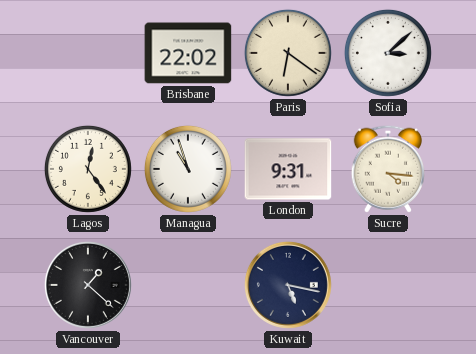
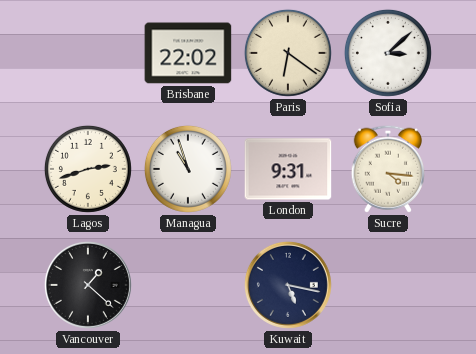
Lagos: 12:24 -> 2:42
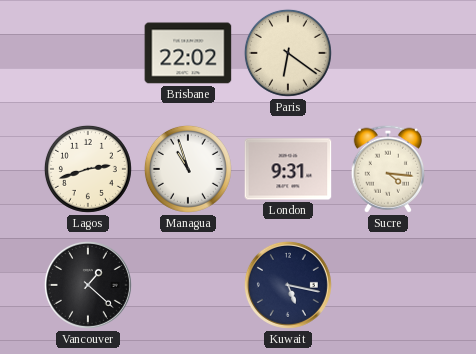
Sofia: 3:08 -> none
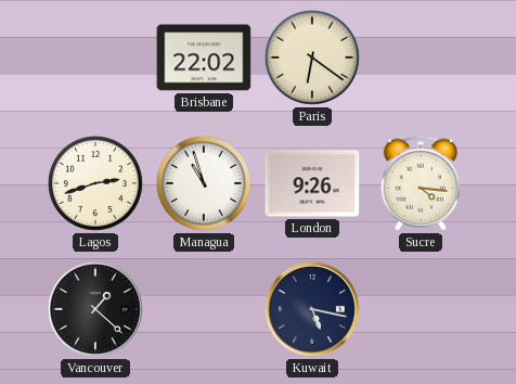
London: 9:31 -> 9:26
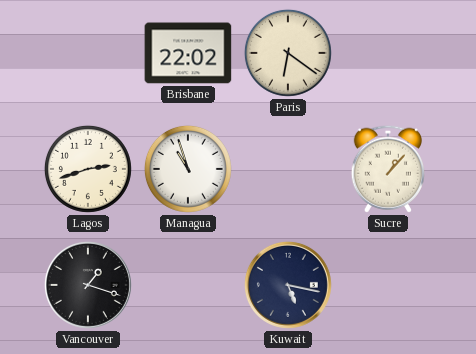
London: 9:26 -> none
Sucre: 4:16 -> 1:07
Vancouver: 1:22 -> 1:18
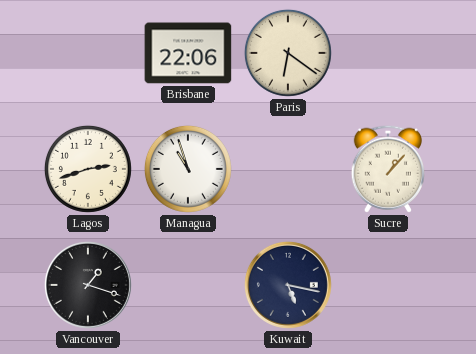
Brisbane: 22:02 -> 22:06
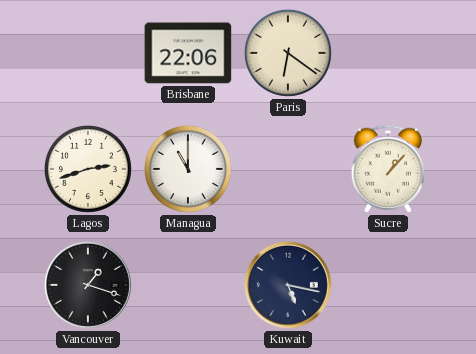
Managua: 10:57 -> 11:00
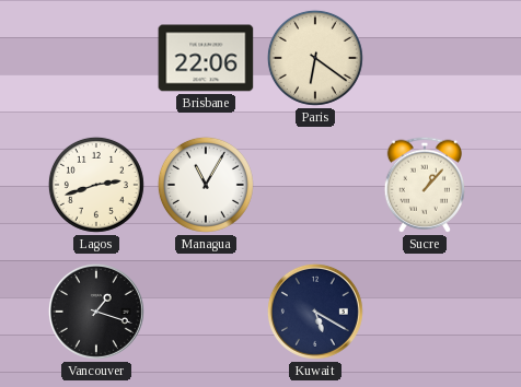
Managua: 11:00 -> 11:05
Kuwait: 5:17 -> 5:20
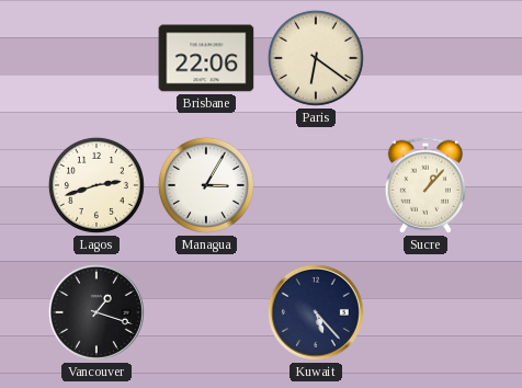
Managua: 11:05 -> 3:05
Kuwait: 5:20 -> 5:23
